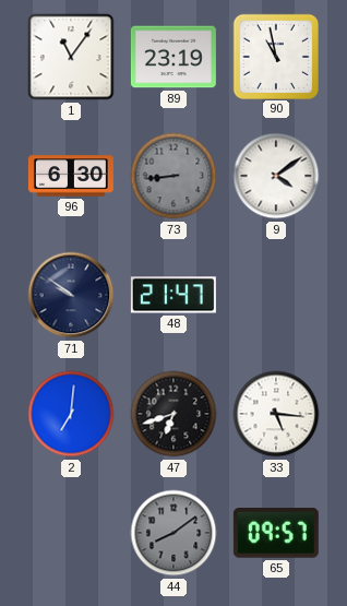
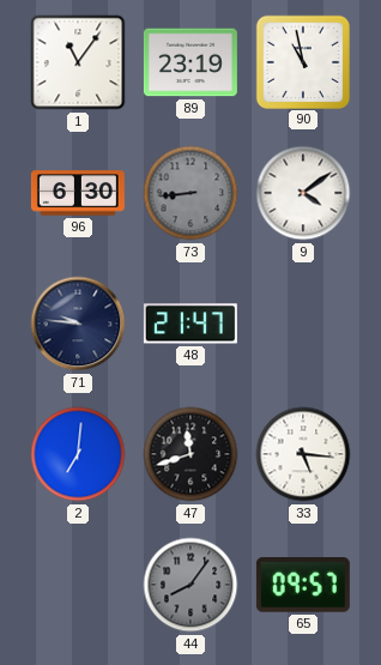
71: 9:51 -> 9:46
47: 6:42 -> 11:42
44: 8:09 -> 8:06
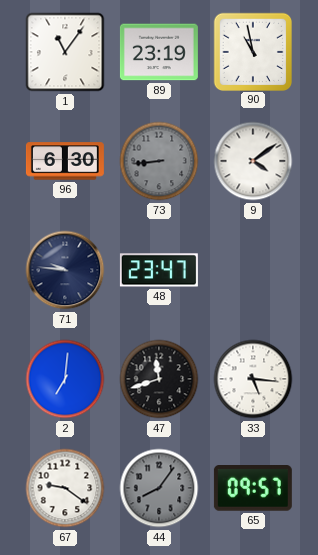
48: 21:47 -> 23:47
67: none -> 9:21
